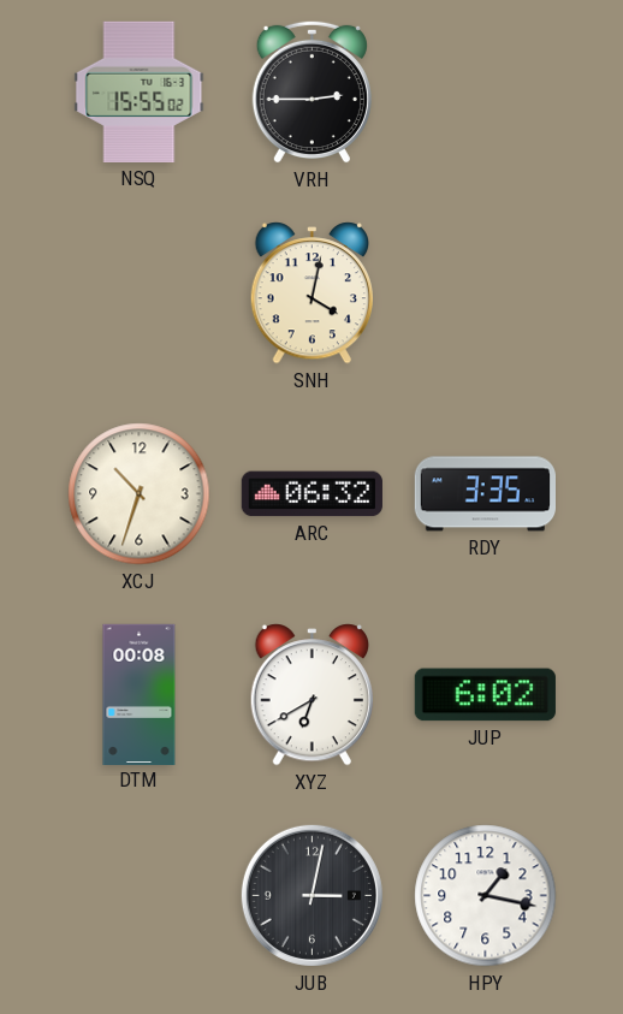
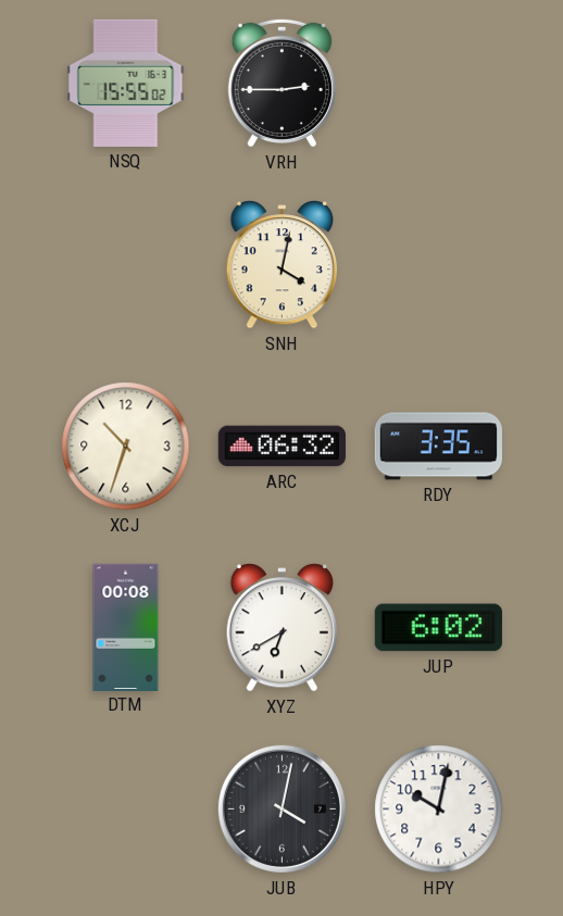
JUB: 3:02 -> 4:02
HPY: 1:17 -> 10:02
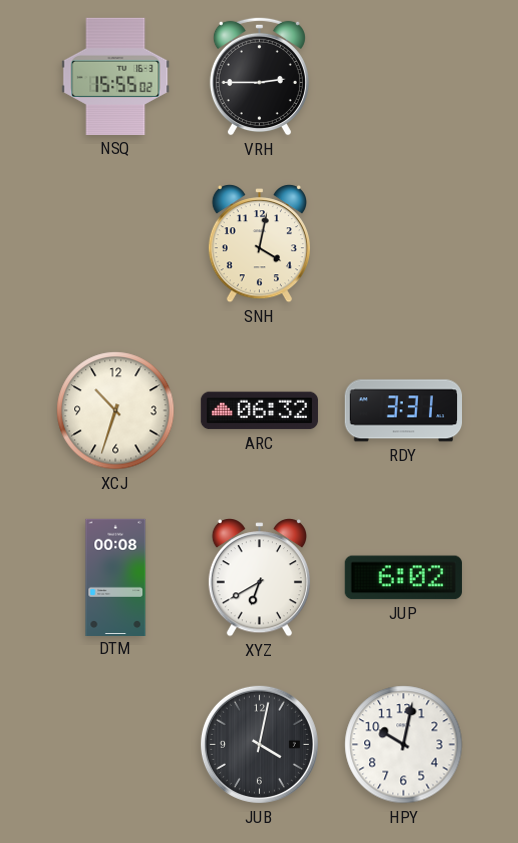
RDY: 3:35 -> 3:31
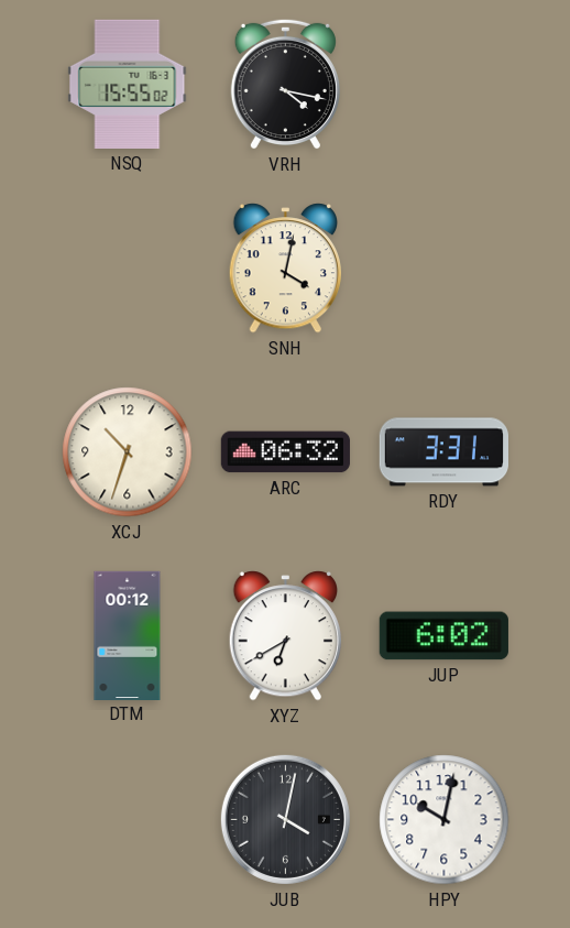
VRH: 2:45 -> 4:17
DTM: 00:08 -> 00:12
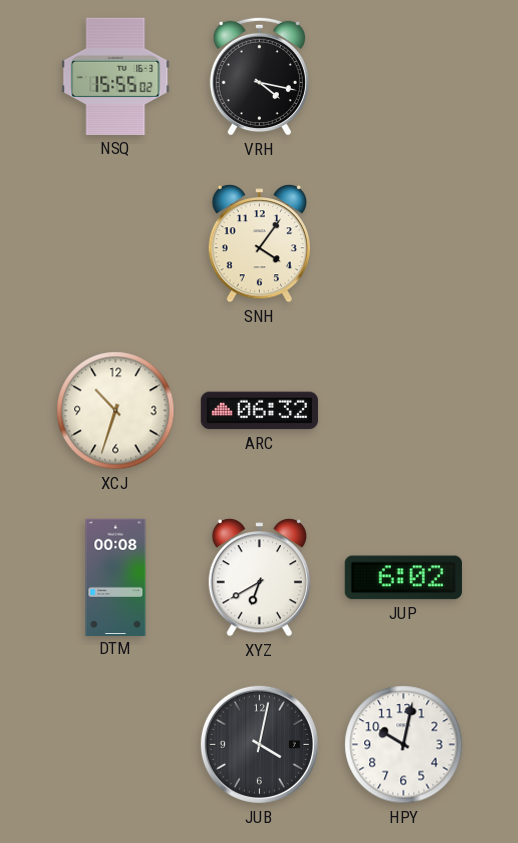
SNH: 4:02 -> 4:06
RDY: 3:31 -> none
DTM: 00:12 -> 00:08
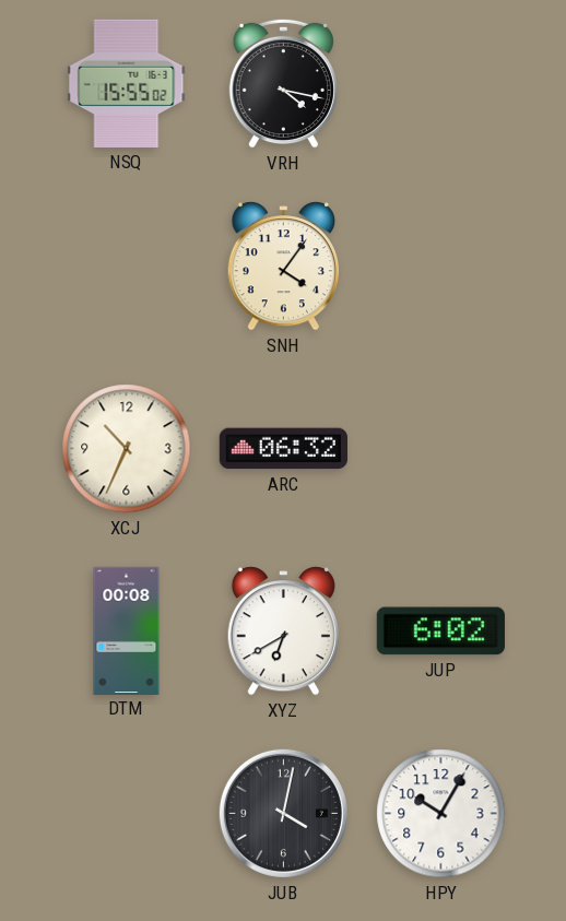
XCJ: 10:33 -> 10:34
HPY: 10:02 -> 10:05
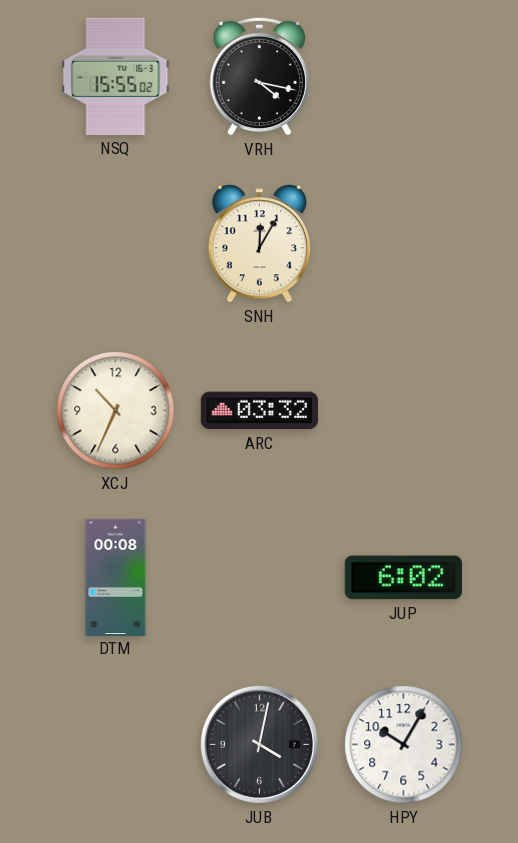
SNH: 4:06 -> 12:05
ARC: 06:32 -> 03:32
XYZ: 6:40 -> none
